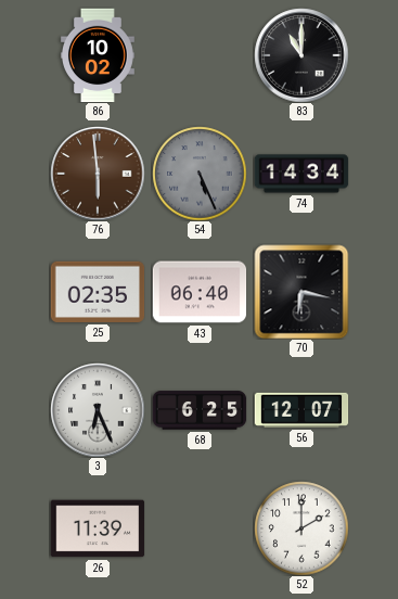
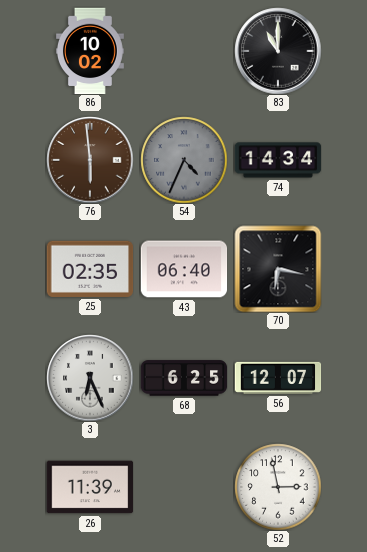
54: 5:26 -> 4:34
52: 2:00 -> 2:58
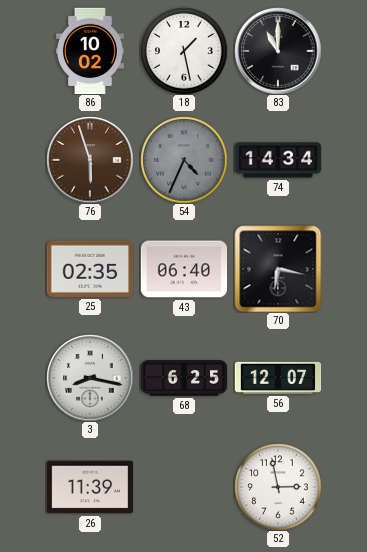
18: none -> 1:28
76: 5:59 -> 5:57
3: 6:26 -> 8:17
